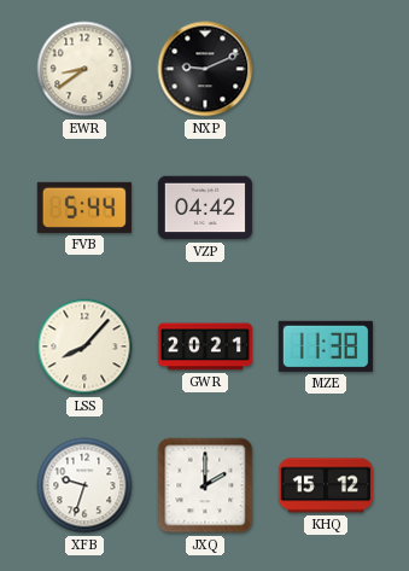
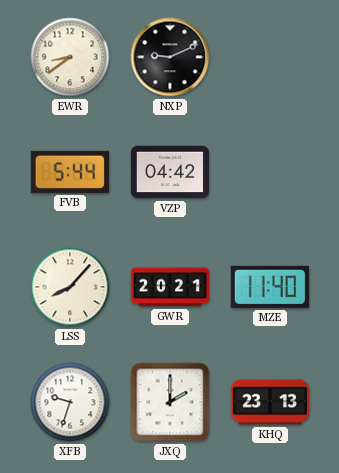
MZE: 11:38 -> 11:40
KHQ: 15:12 -> 23:13
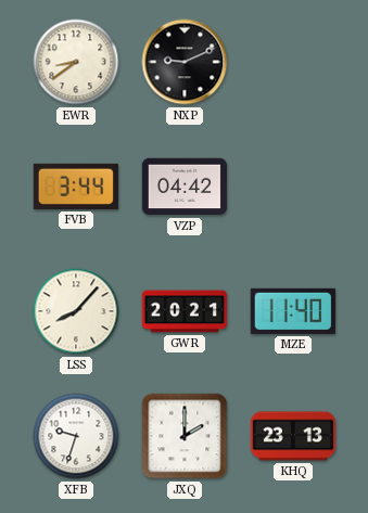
FVB: 5:44 -> 3:44
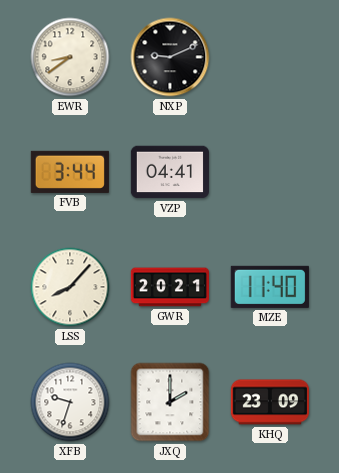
VZP: 04:42 -> 04:41
KHQ: 23:13 -> 23:09
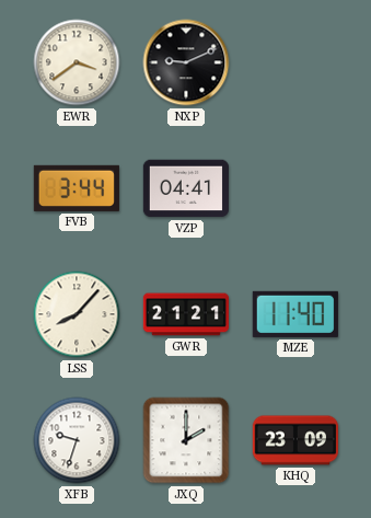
EWR: 8:39 -> 3:39
GWR: 20:21 -> 21:21
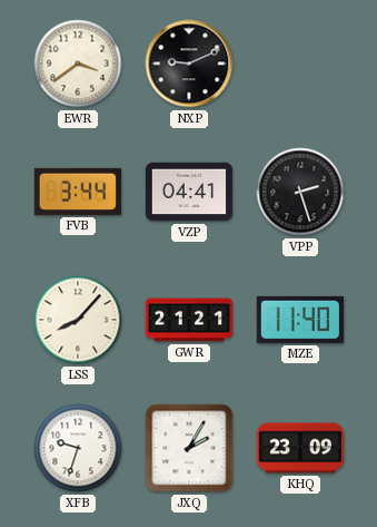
VPP: none -> 2:27
JXQ: 2:00 -> 2:05
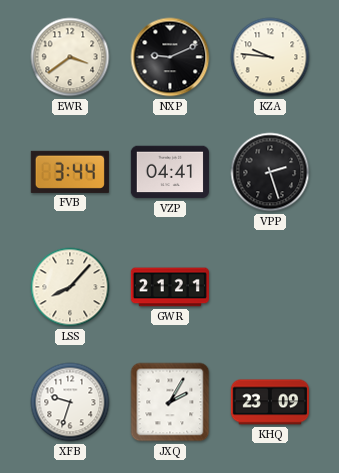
KZA: none -> 9:46
MZE: 11:40 -> none
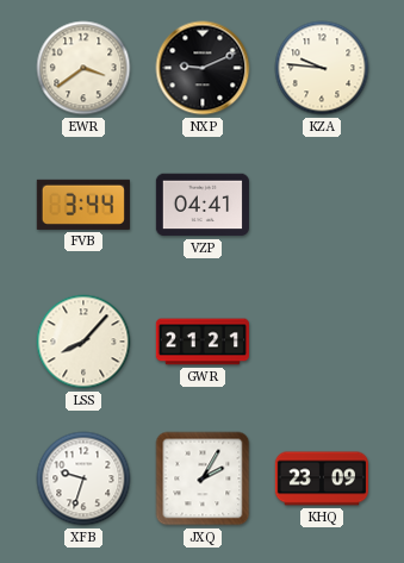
VPP: 2:27 -> none
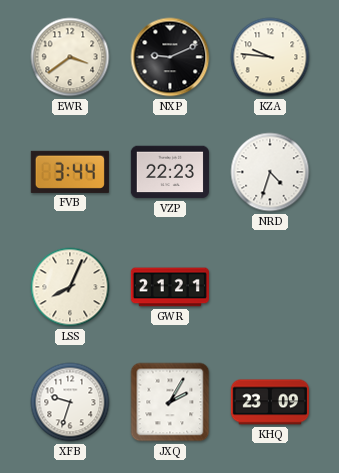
VZP: 04:41 -> 22:23
NRD: none -> 4:33
LSS: 8:07 -> 8:04
